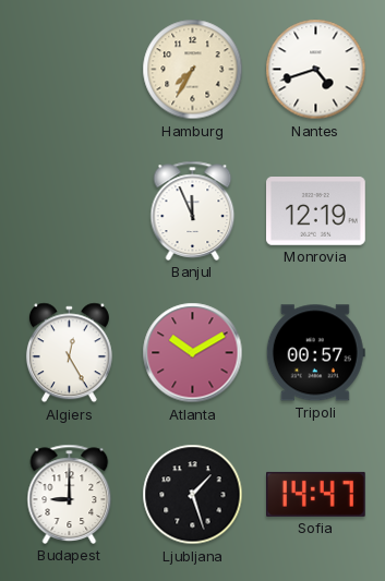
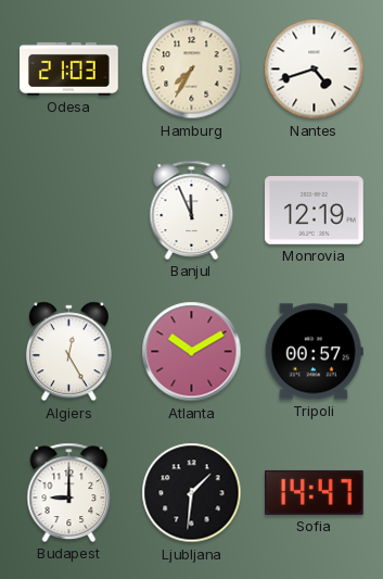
Odesa: none -> 21:03
Ljubljana: 1:27 -> 1:31
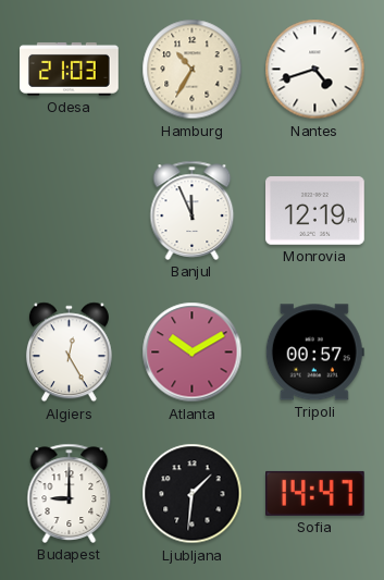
Hamburg: 7:35 -> 10:35
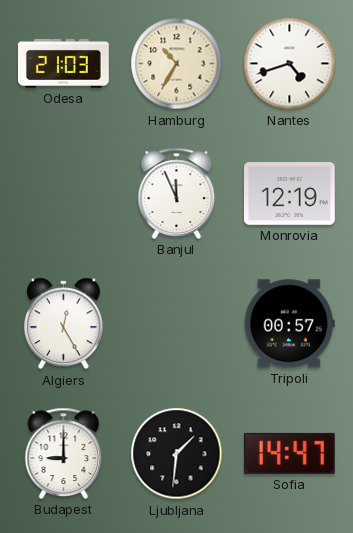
Atlanta: 10:10 -> none
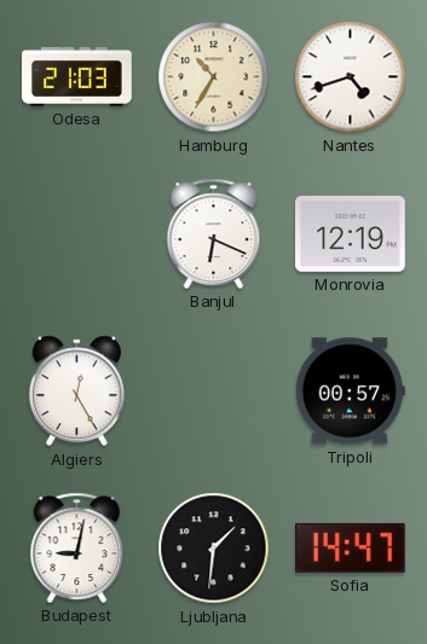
Banjul: 11:56 -> 6:19
Budapest: 9:00 -> 9:02
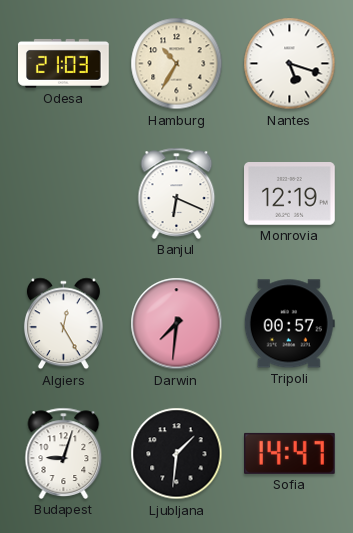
Nantes: 4:42 -> 5:18
Darwin: none -> 7:31
Budapest: 9:02 -> 9:03
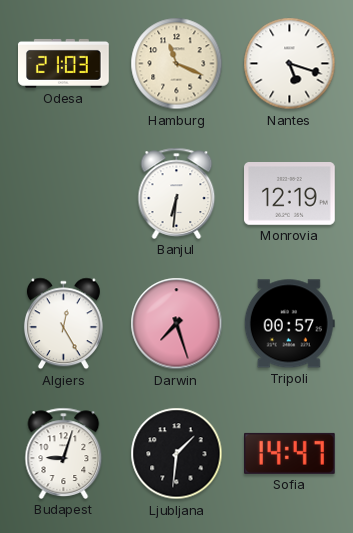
Hamburg: 10:35 -> 11:19
Banjul: 6:19 -> 6:31
Darwin: 7:31 -> 7:27
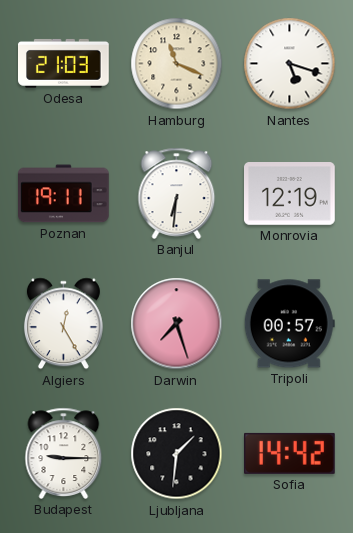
Poznan: none -> 19:11
Budapest: 9:03 -> 9:15
Sofia: 14:47 -> 14:42
